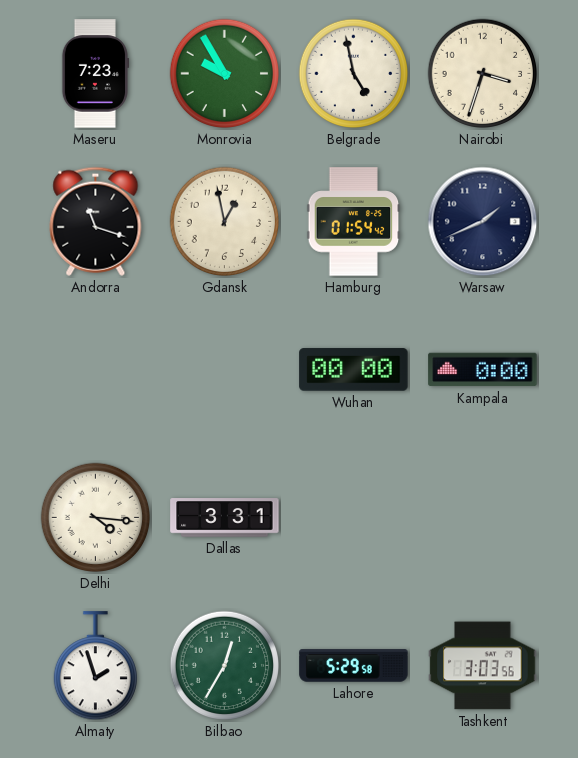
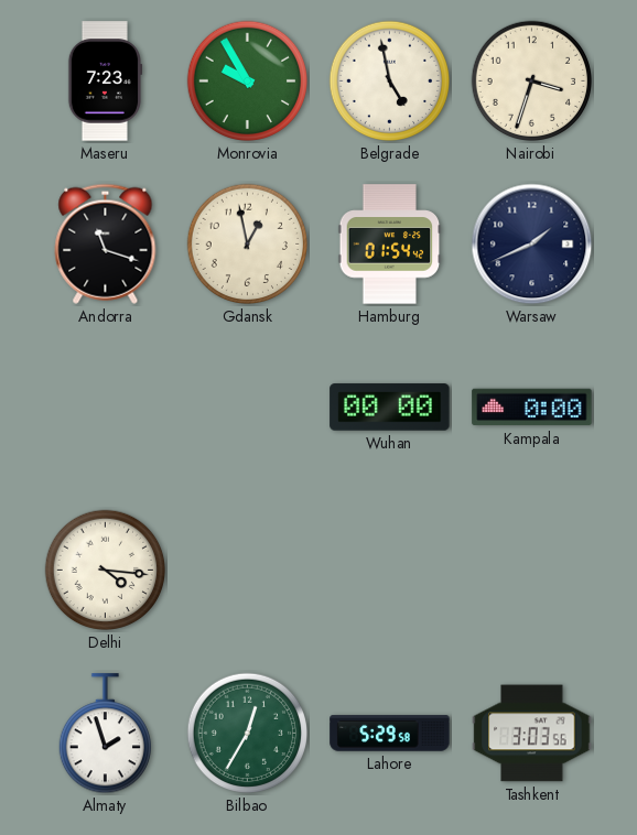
Dallas: 3:31 -> none
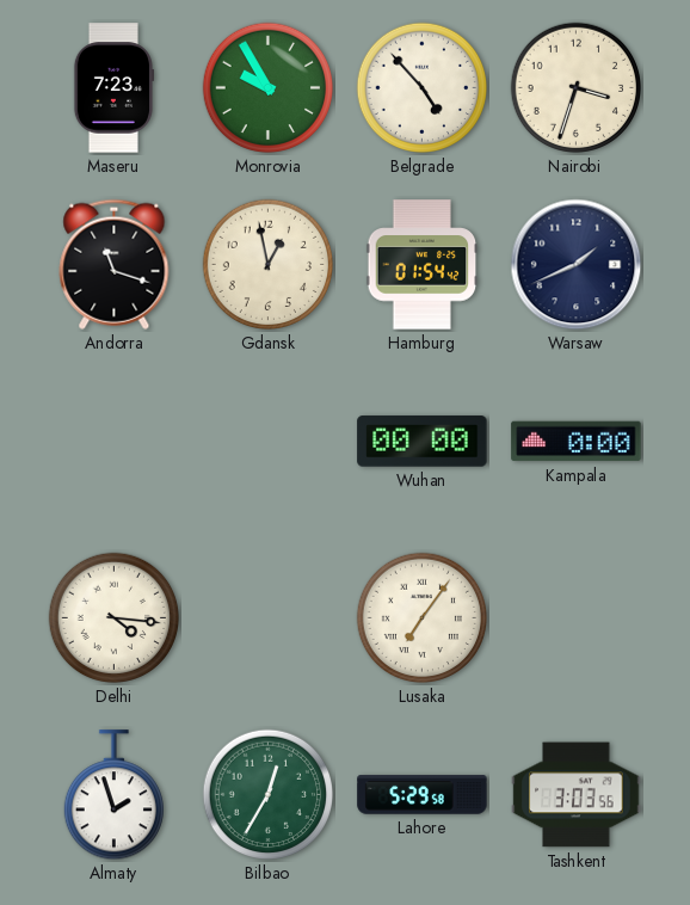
Belgrade: 4:58 -> 4:53
Lusaka: none -> 7:06
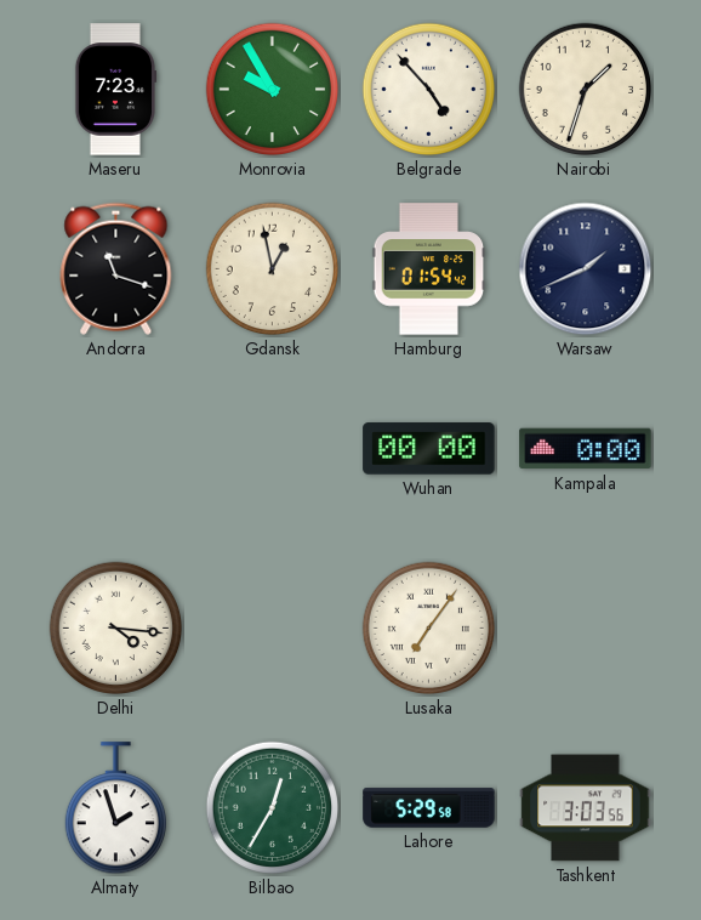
Nairobi: 3:33 -> 1:33
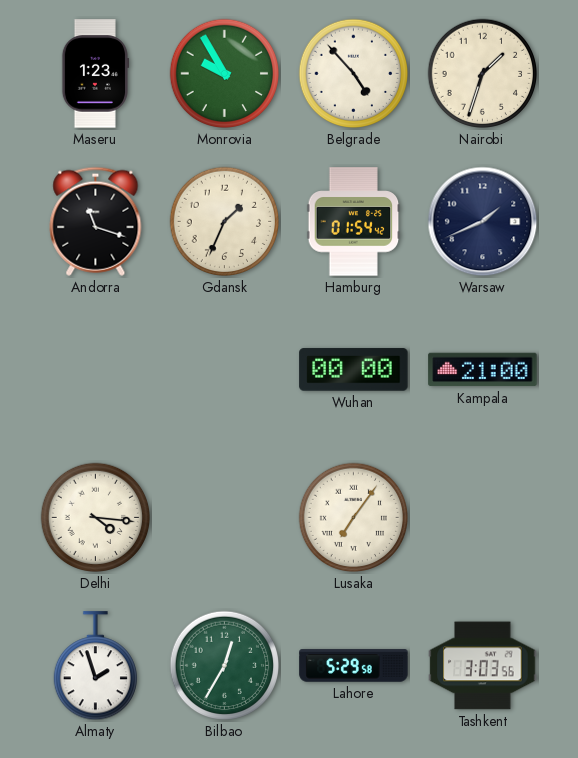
Maseru: 7:23 -> 1:23
Gdansk: 12:58 -> 1:34
Kampala: 0:00 -> 21:00
